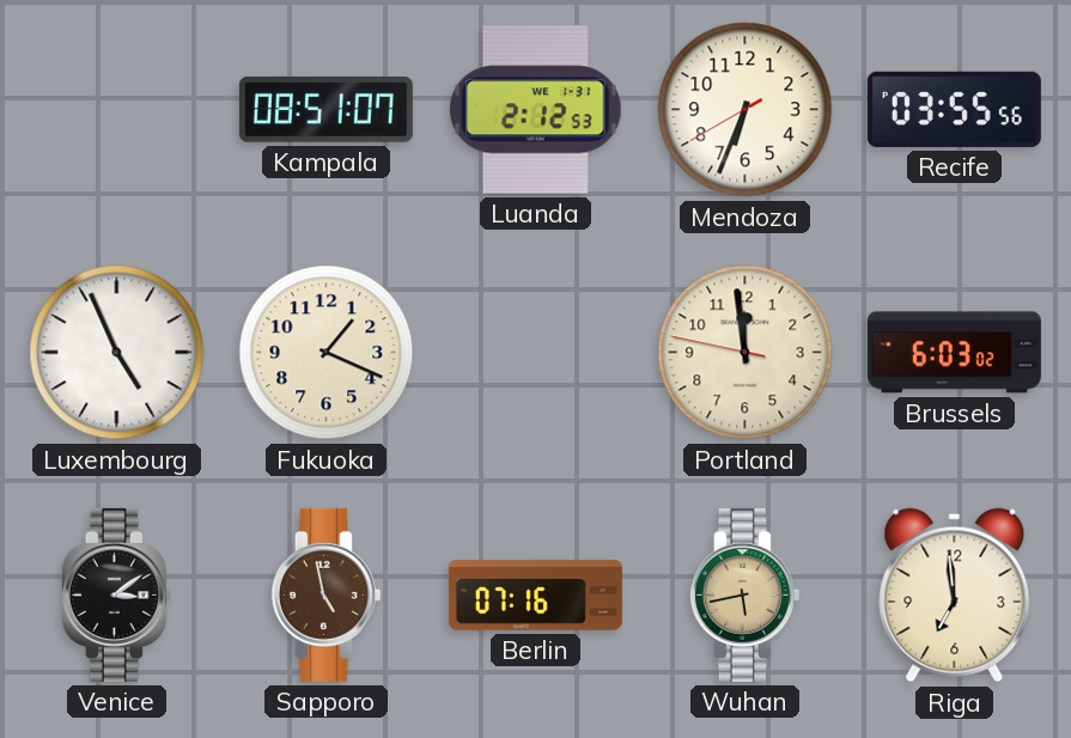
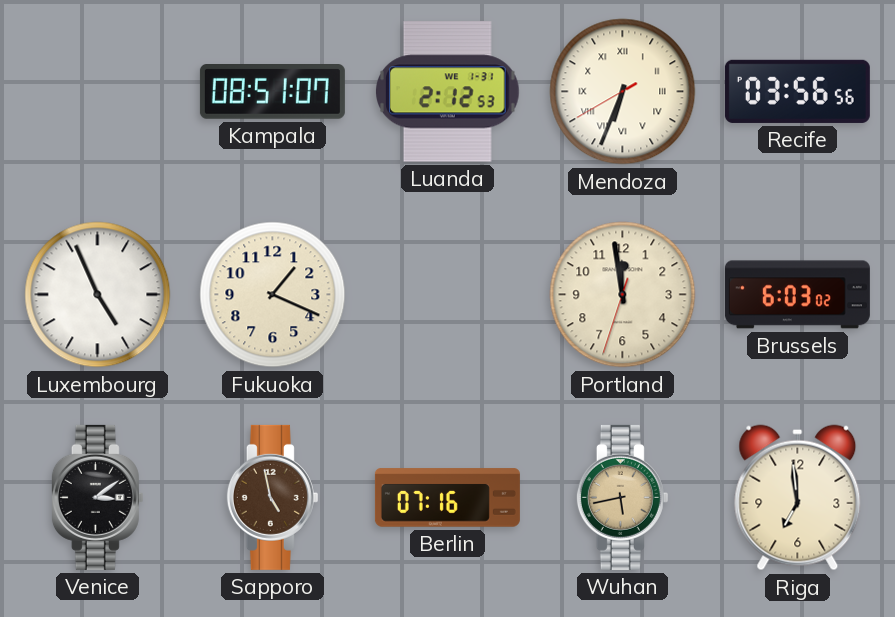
Mendoza numerals: Arabic -> Roman
Recife: 03:55 -> 03:56
Portland: 11:58:47 -> 11:58:33
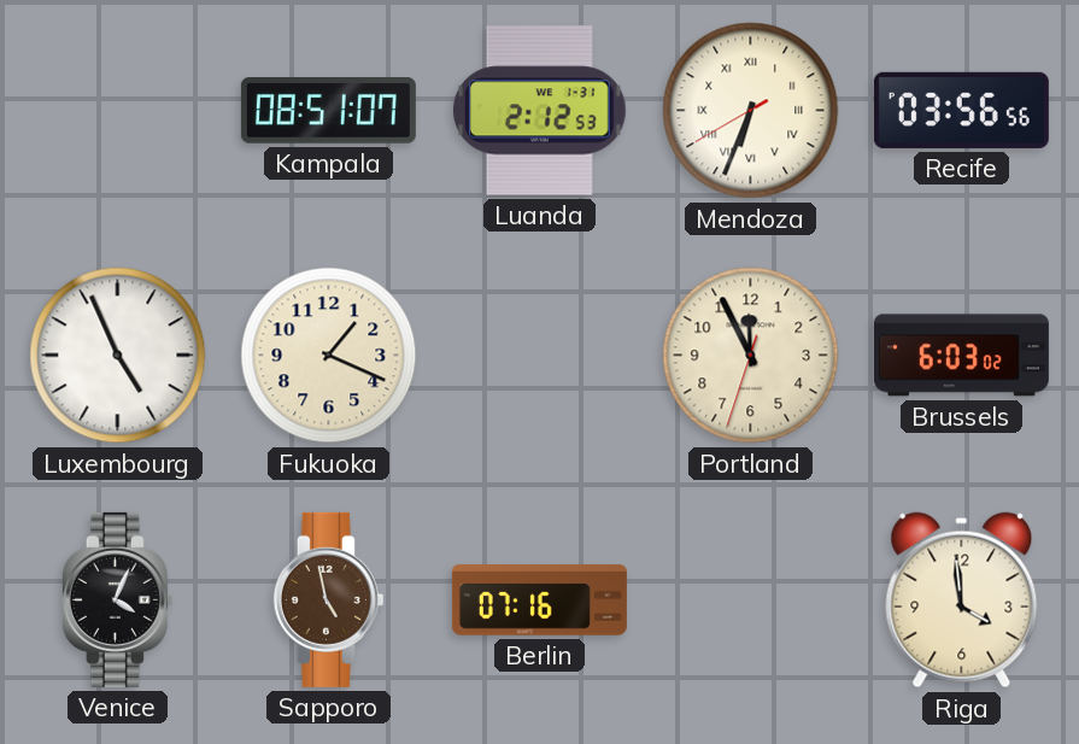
Portland: 11:58 -> 11:55
Venice: 3:09 -> 4:04
Wuhan: 5:43 -> none
Riga: 6:59 -> 3:59
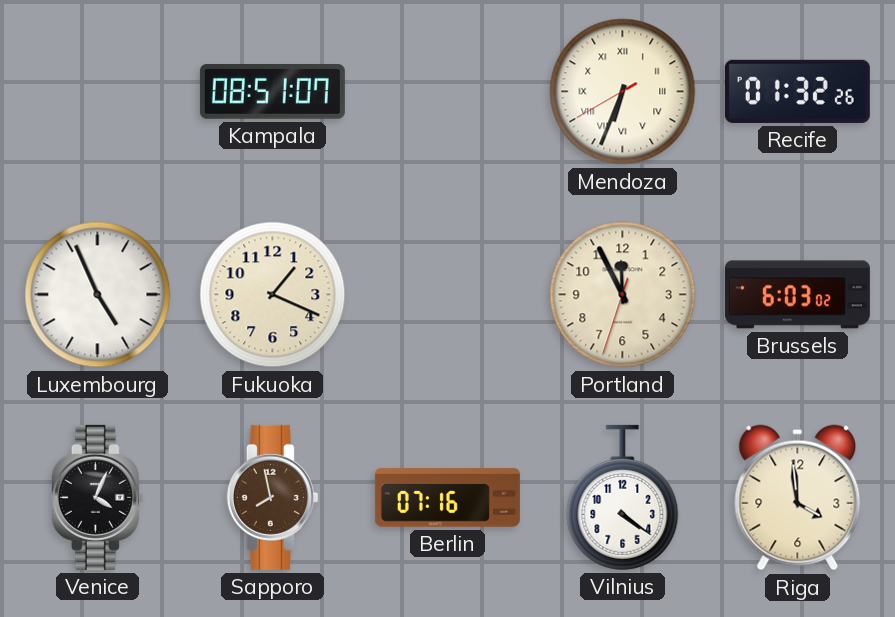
Luanda: 2:12 -> none
Recife: 03:56 -> 01:32
Sapporo: 4:58 -> 7:58
Vilnius: none -> 4:21
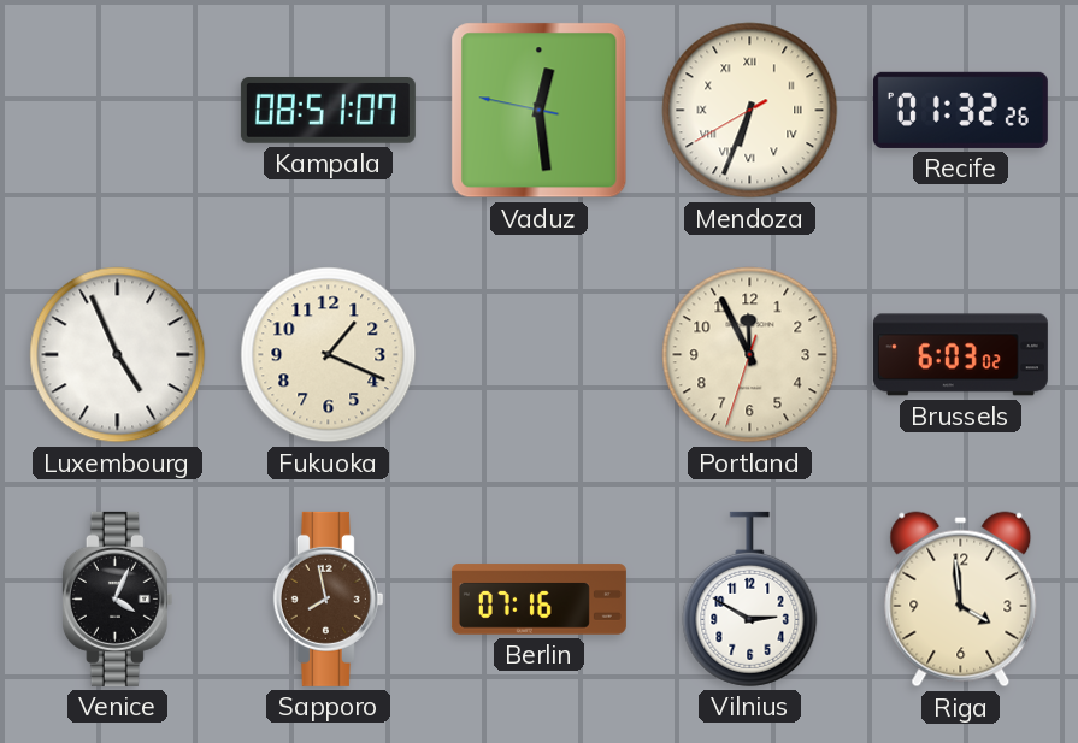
Vaduz: none -> 12:28
Vilnius: 4:21 -> 2:50
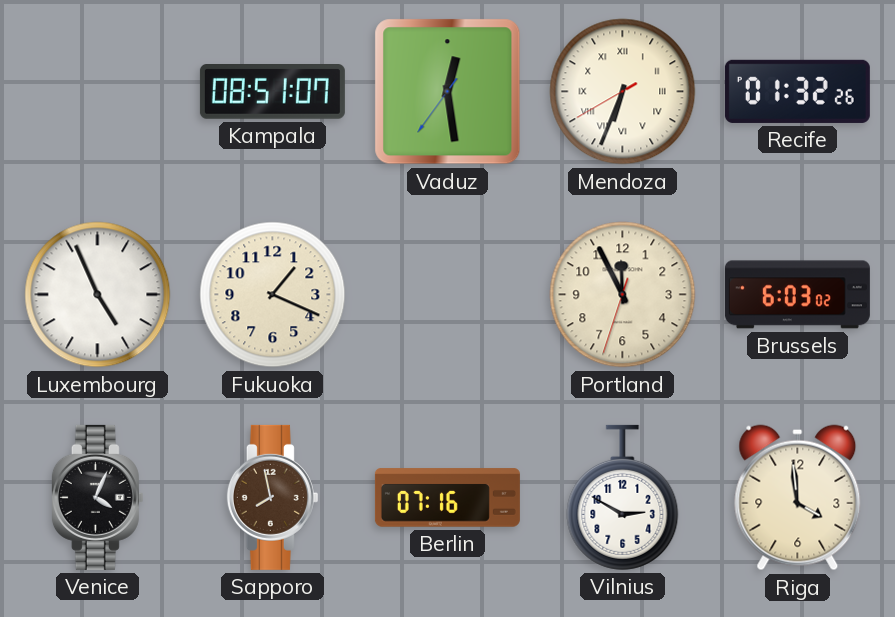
Vaduz: 12:28:47 -> 12:28:36
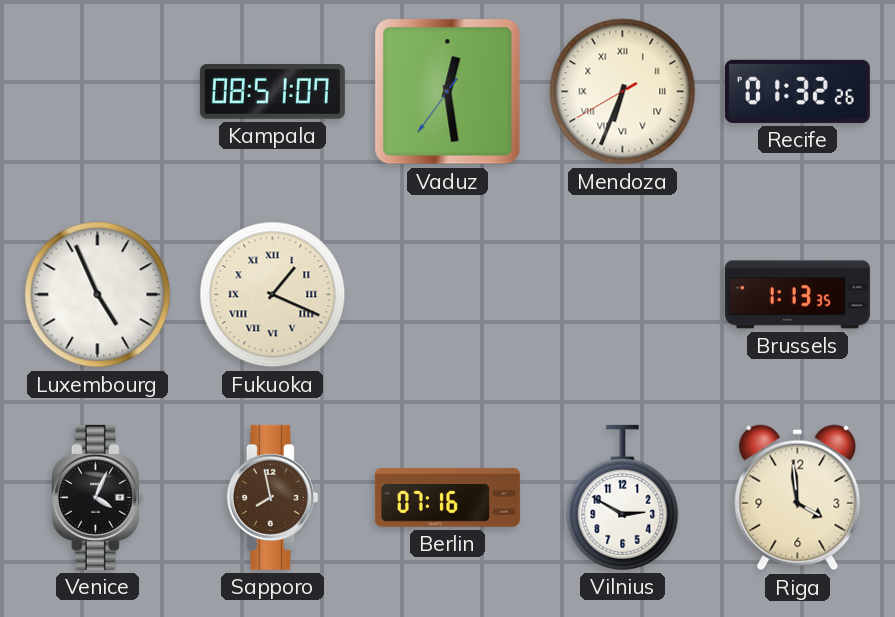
Fukuoka numerals: Arabic -> Roman
Portland: 11:55 -> none
Brussels: 6:03 -> 1:13
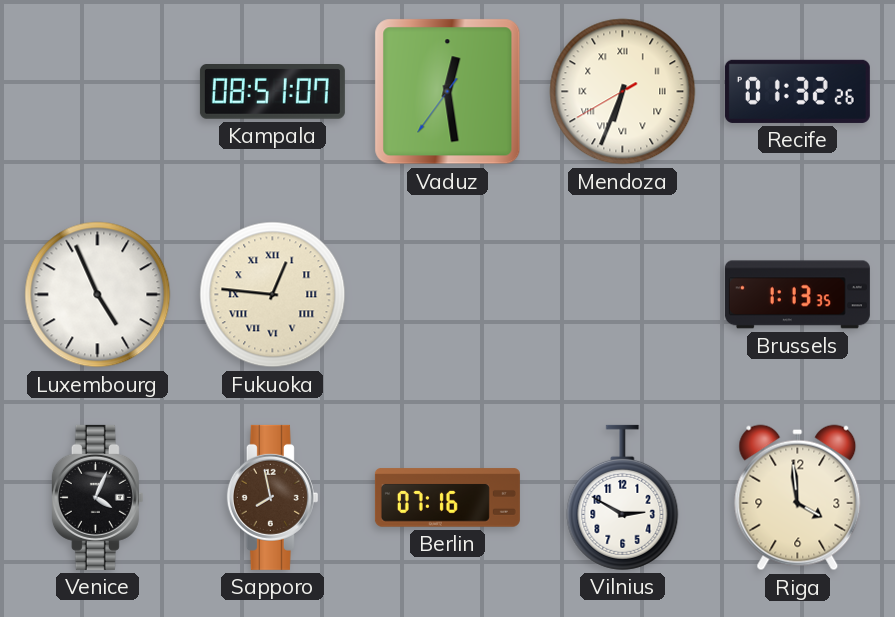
Fukuoka: 1:19 -> 12:46
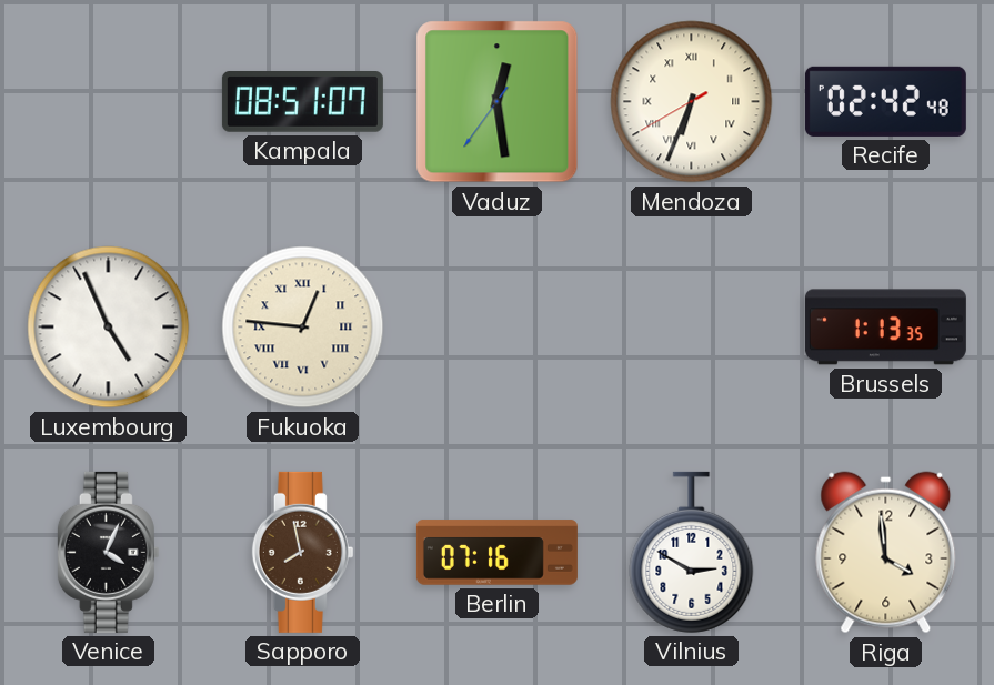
Recife: 01:32 -> 02:42
